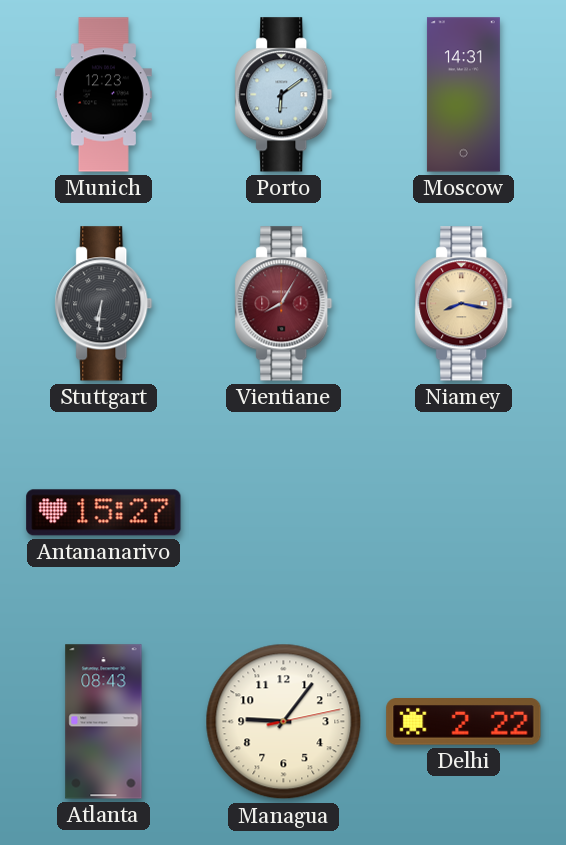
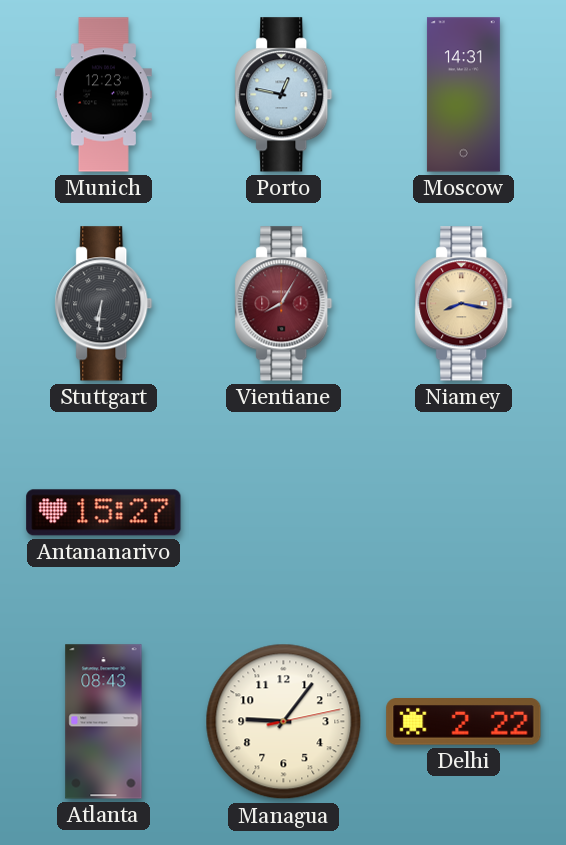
Porto: 6:09 -> 12:47
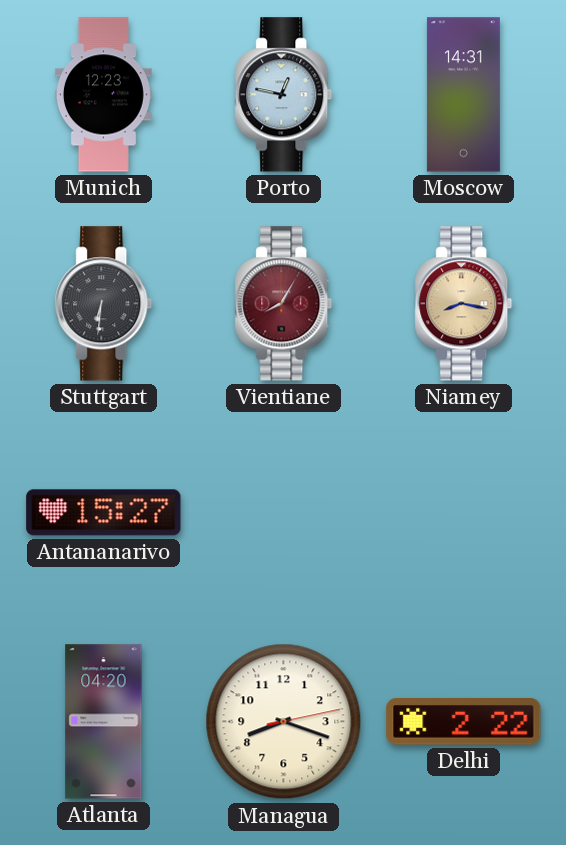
Atlanta: 08:43 -> 04:20
Managua: 9:06 -> 8:18
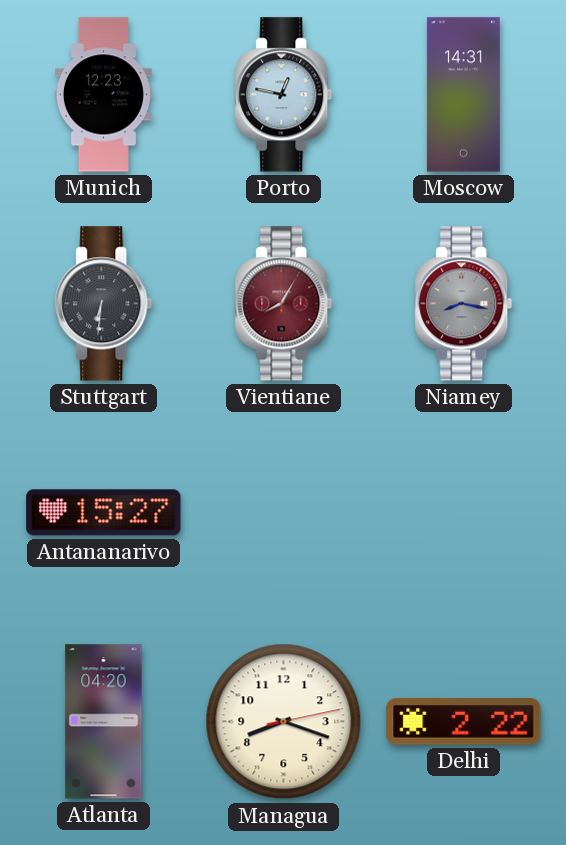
Niamey dial: champagne -> grey
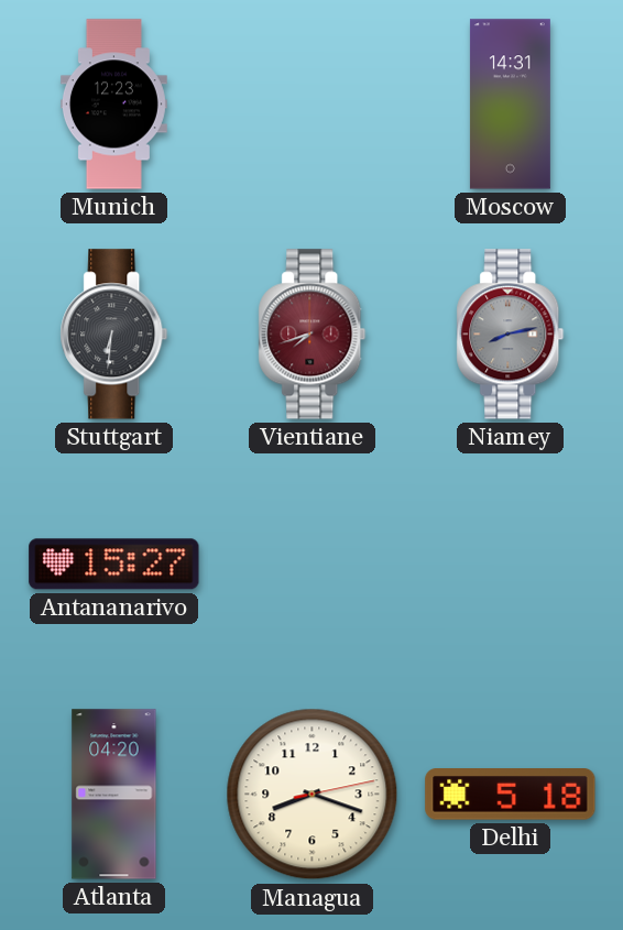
Porto: 12:47 -> none
Vientiane: 8:05 -> 7:42
Niamey: 8:17 -> 8:13
Delhi: 2:22 -> 5:18
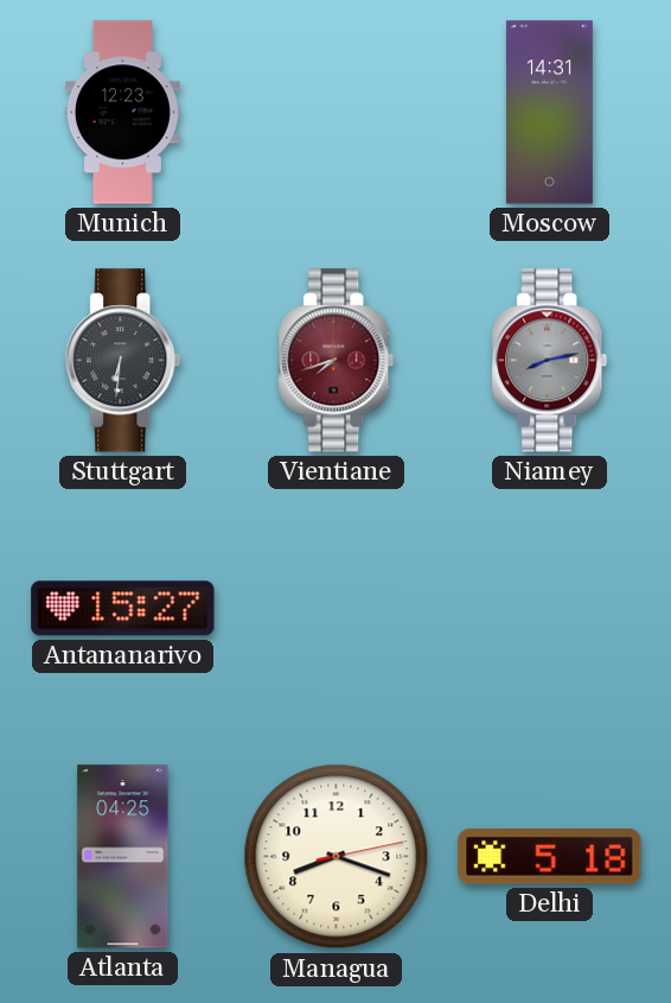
Atlanta: 04:20 -> 04:25
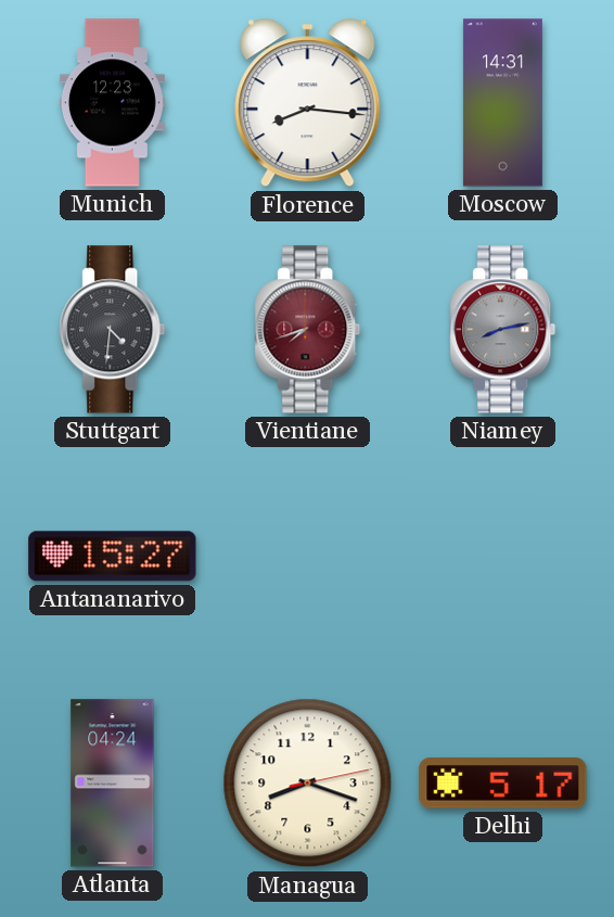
Florence: none -> 8:16
Stuttgart: 6:31 -> 4:31
Atlanta: 04:25 -> 04:24
Delhi: 5:18 -> 5:17
